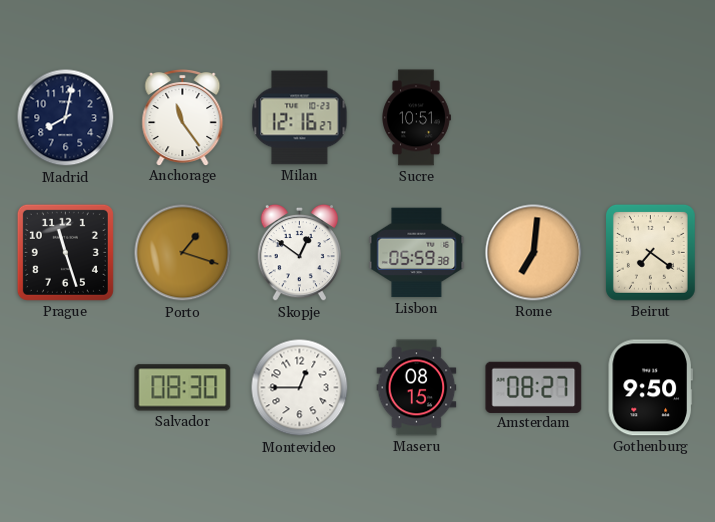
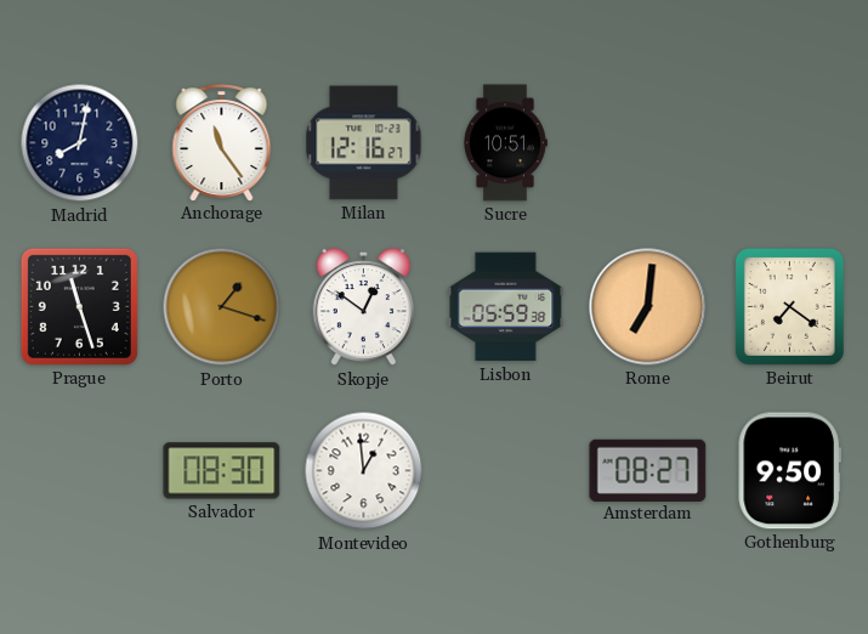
Montevideo: 12:45 -> 12:59
Maseru: 08:15 -> none
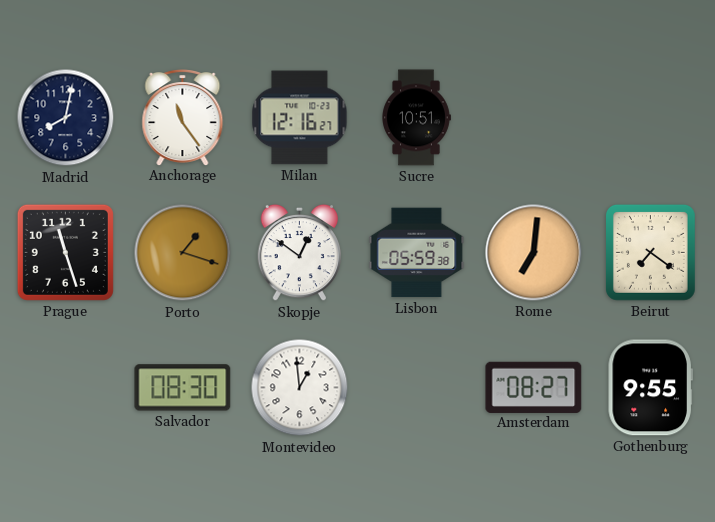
Gothenburg: 9:50 -> 9:55
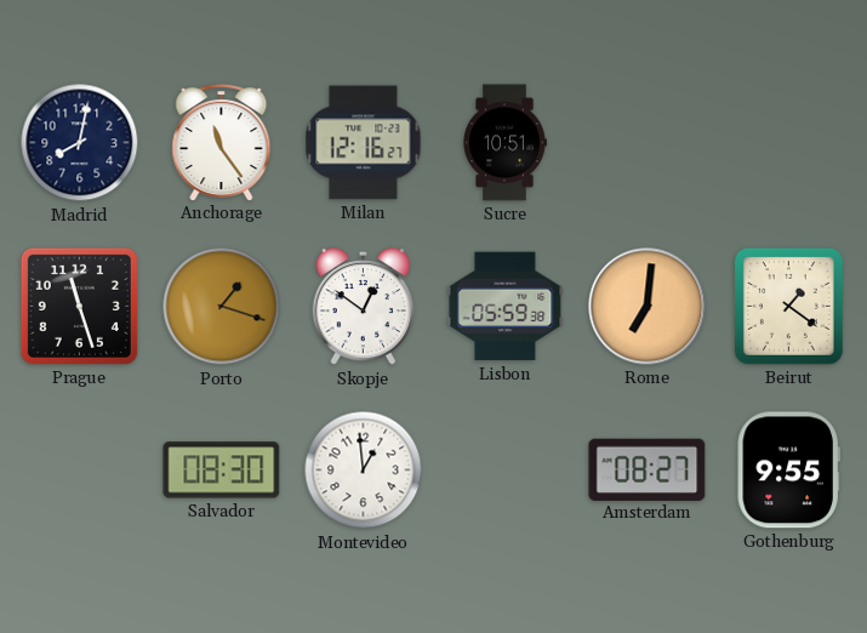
Beirut: 7:21 -> 1:21
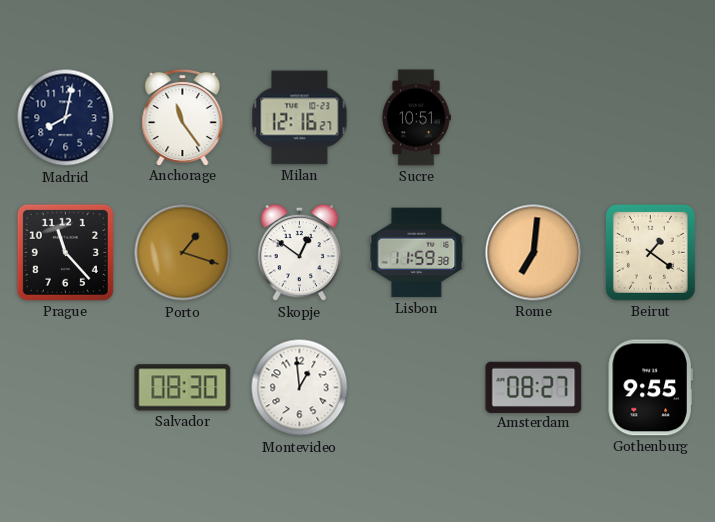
Prague: 11:27 -> 11:23
Lisbon: 05:59 -> 11:59
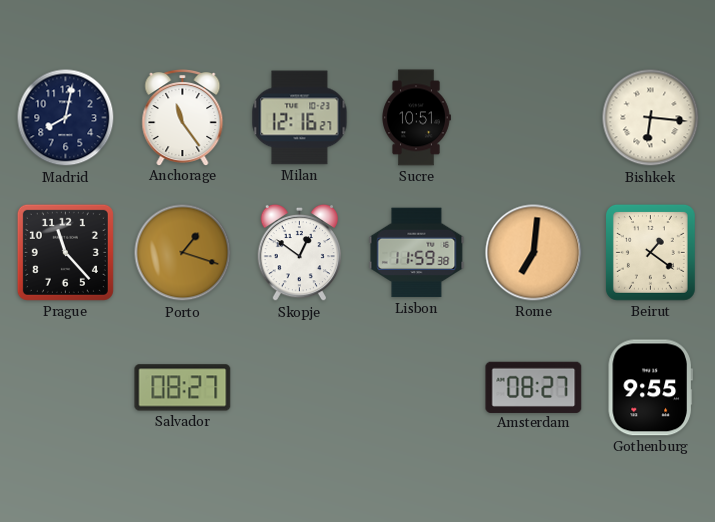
Bishkek: none -> 6:16
Salvador: 08:30 -> 08:27
Montevideo: 12:59 -> none
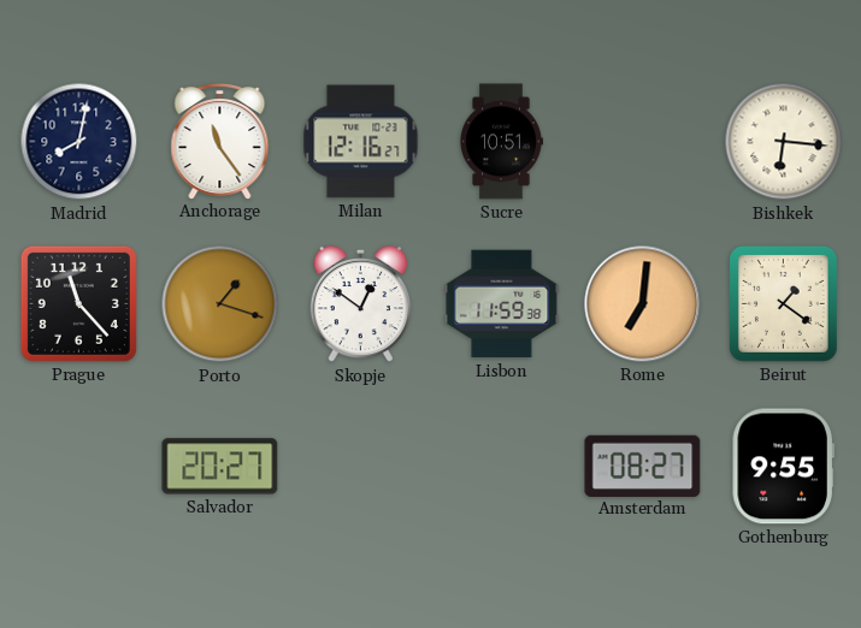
Salvador: 08:27 -> 20:27
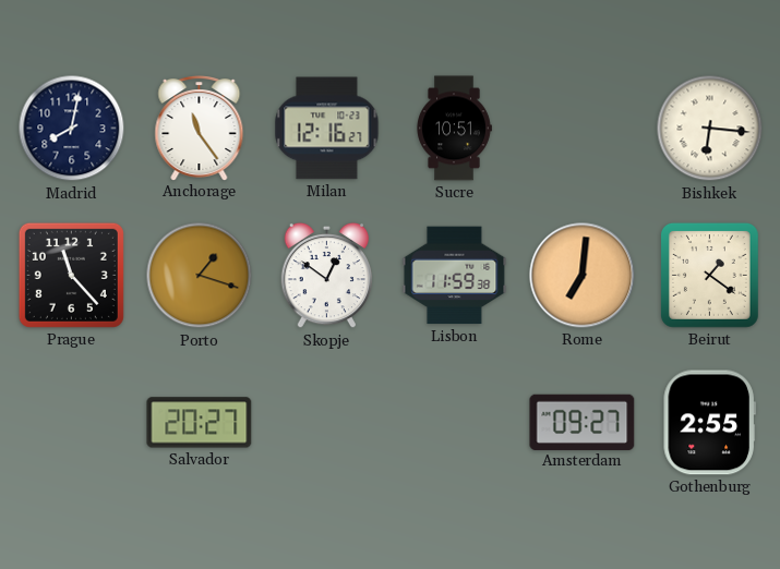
Amsterdam: 08:27 -> 09:27
Gothenburg: 9:55 -> 2:55
